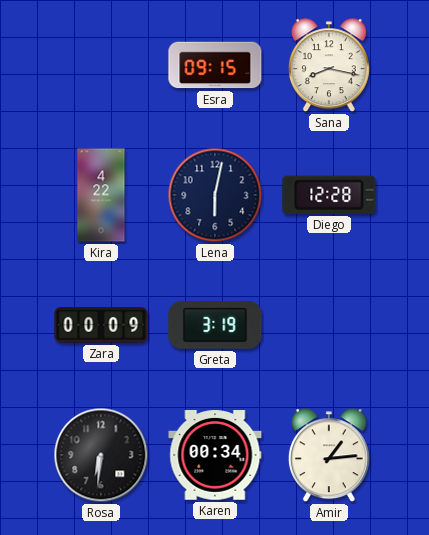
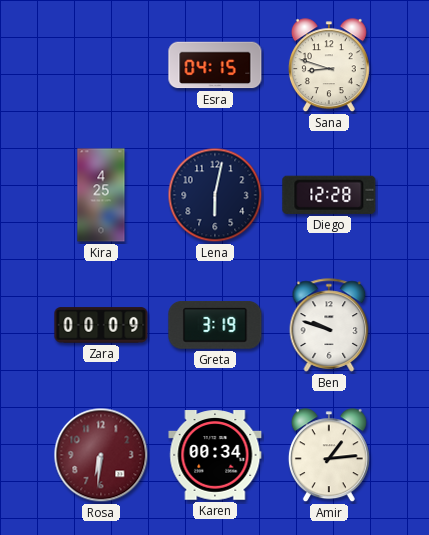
Esra: 09:15 -> 04:15
Sana: 8:17 -> 8:48
Kira: 4:22 -> 4:25
Ben: none -> 9:48
Rosa dial: black -> burgundy
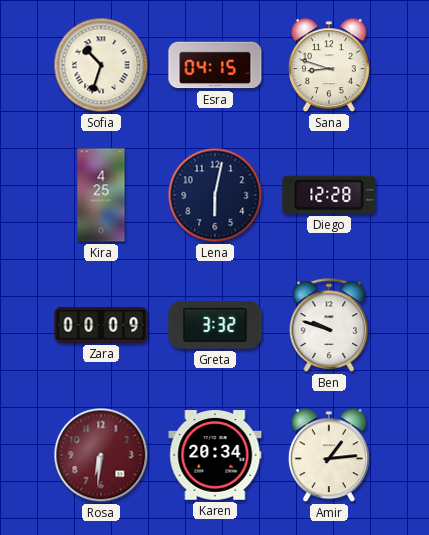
Sofia: none -> 10:33
Greta: 3:19 -> 3:32
Karen: 00:34 -> 20:34
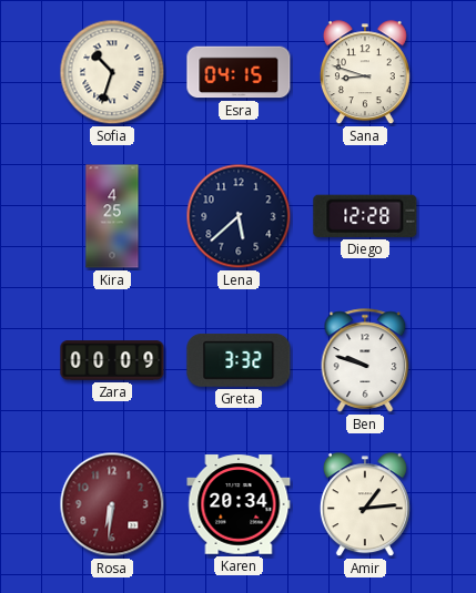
Lena: 6:02 -> 5:38
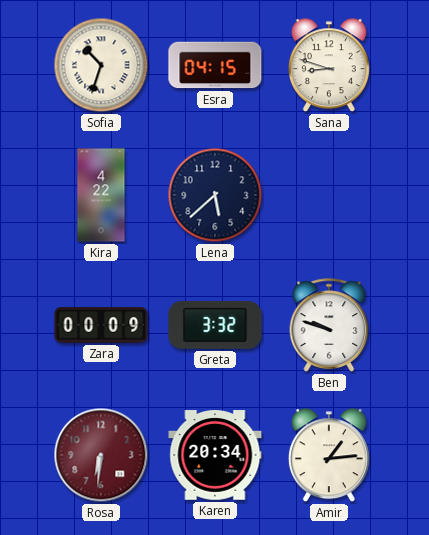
Kira: 4:25 -> 4:22
Diego: 12:28 -> none
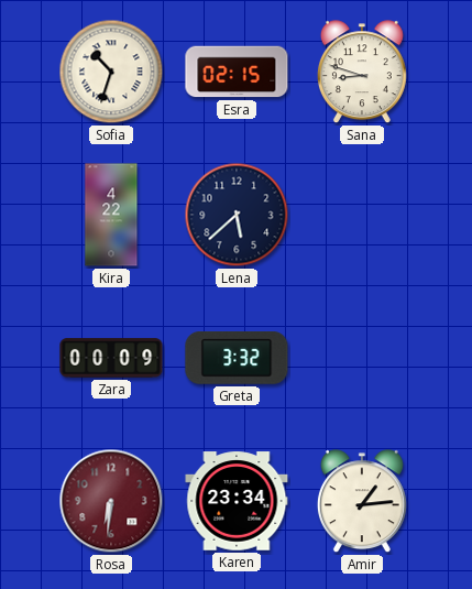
Esra: 04:15 -> 02:15
Ben: 9:48 -> none
Karen: 20:34 -> 23:34
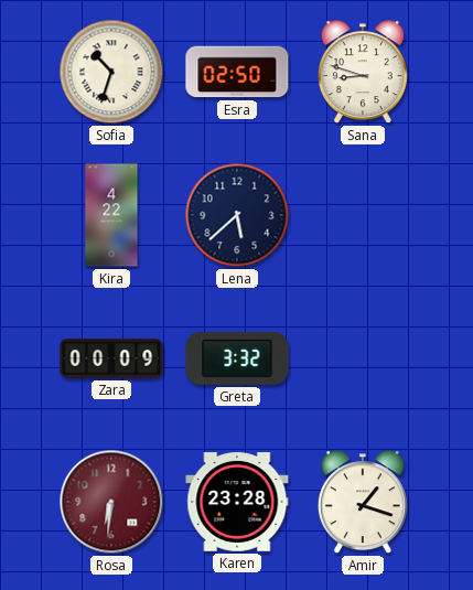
Esra: 02:15 -> 02:50
Karen: 23:34 -> 23:28
Amir: 1:14 -> 1:18
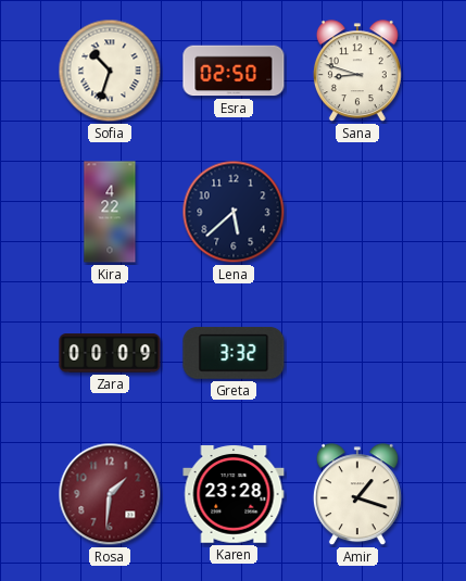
Rosa: 6:31 -> 1:31
